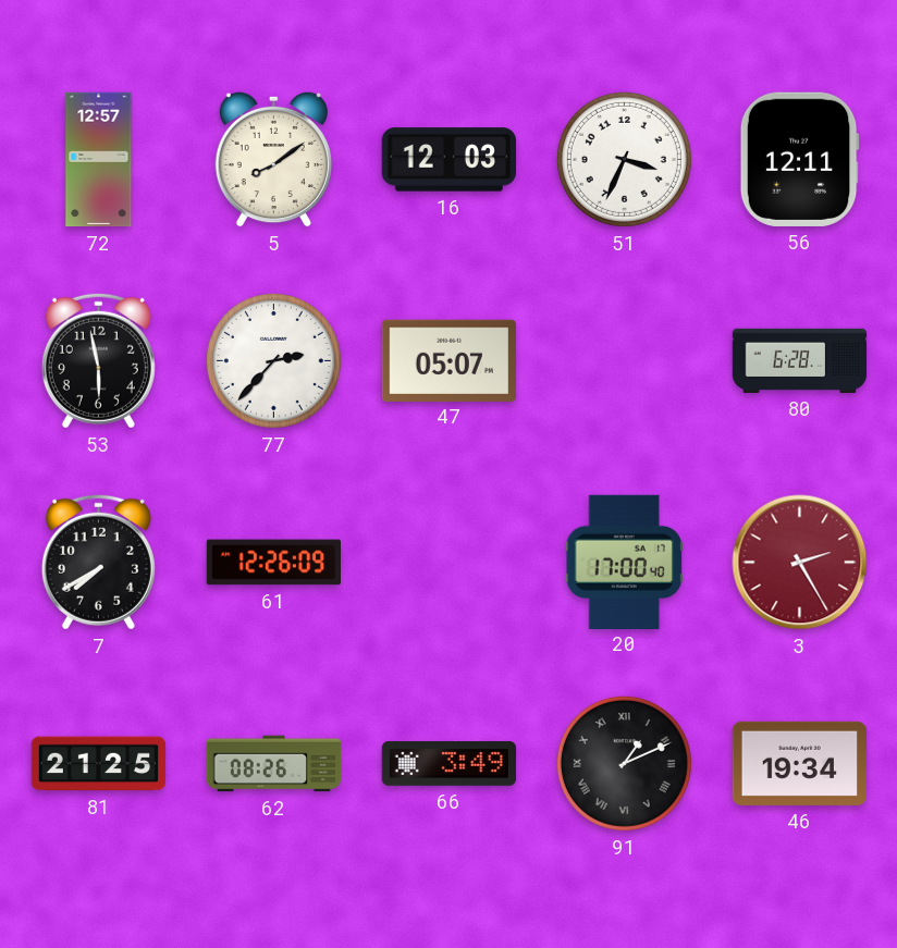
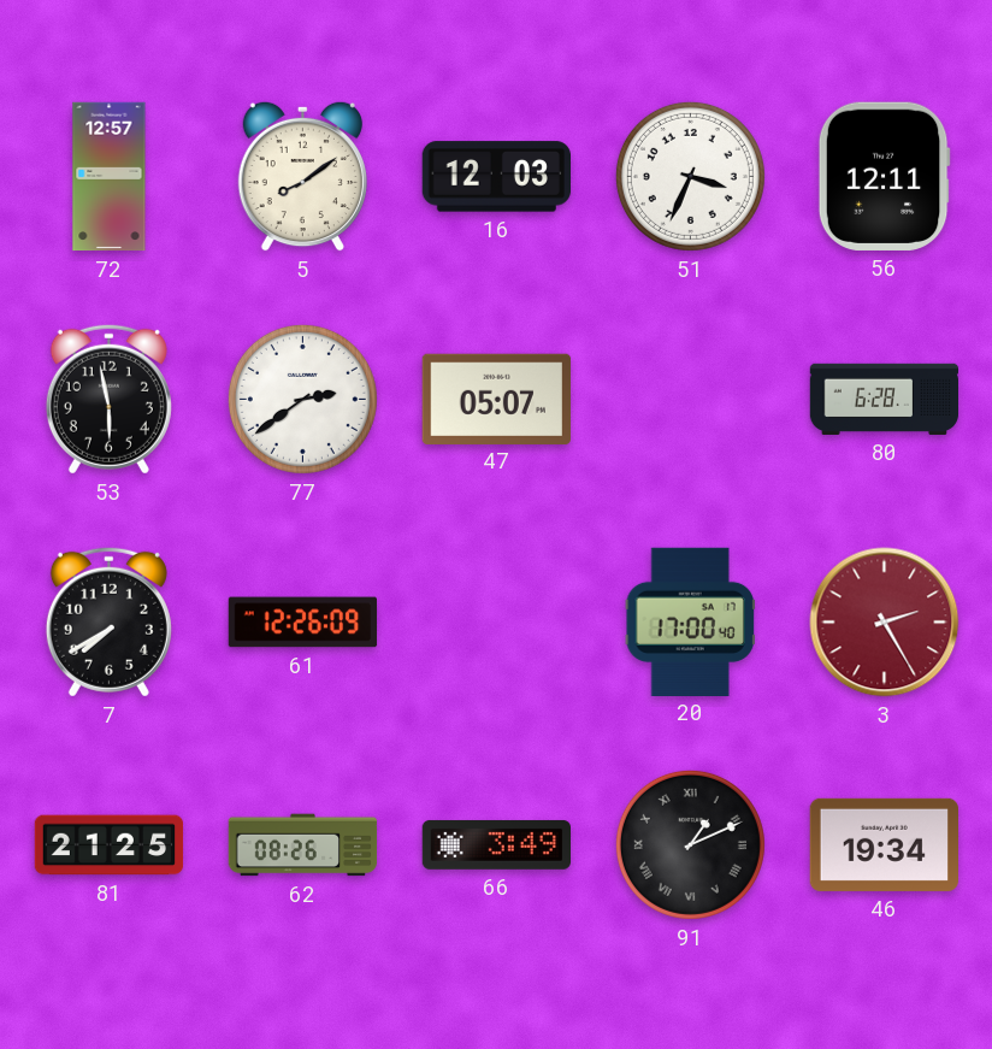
77: 2:37 -> 2:39
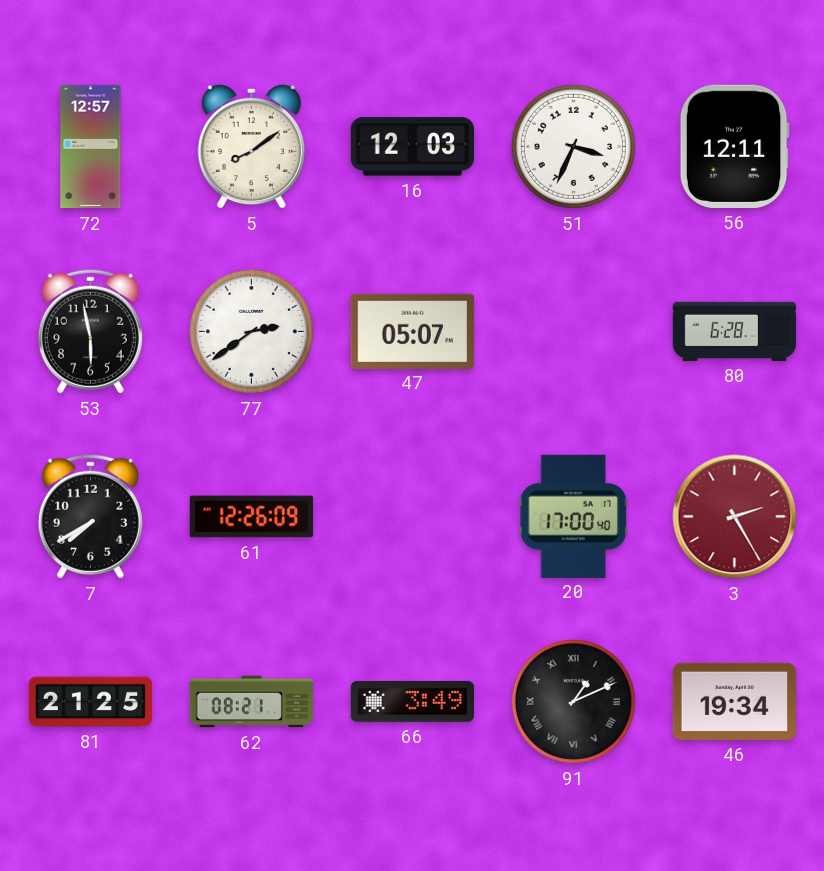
62: 08:26 -> 08:21
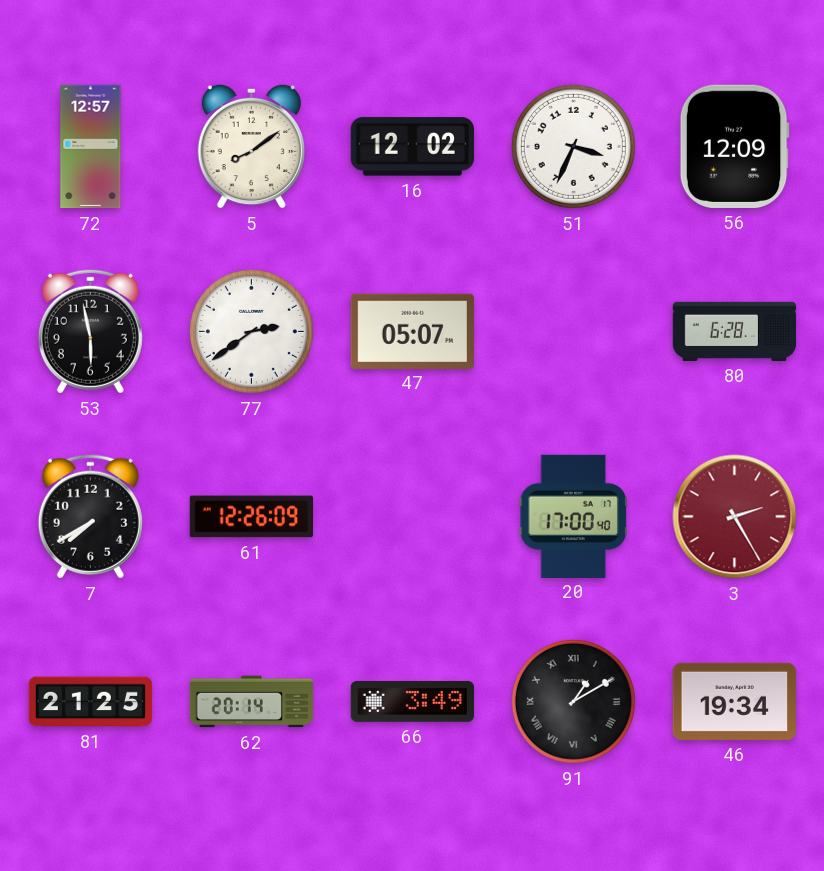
16: 12:03 -> 12:02
56: 12:11 -> 12:09
62: 08:21 -> 20:14
91: 1:11 -> 1:10
